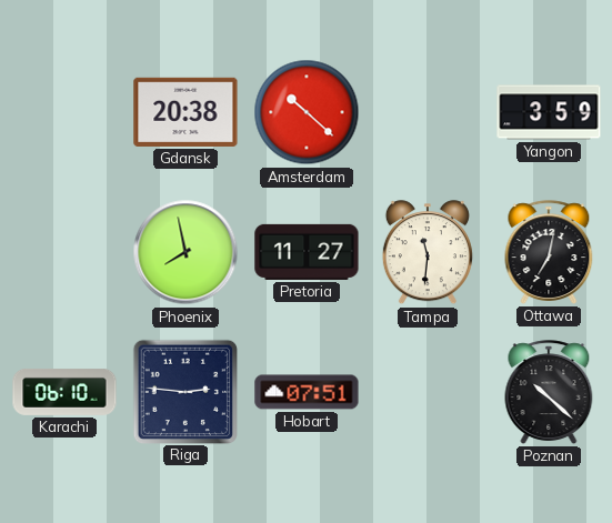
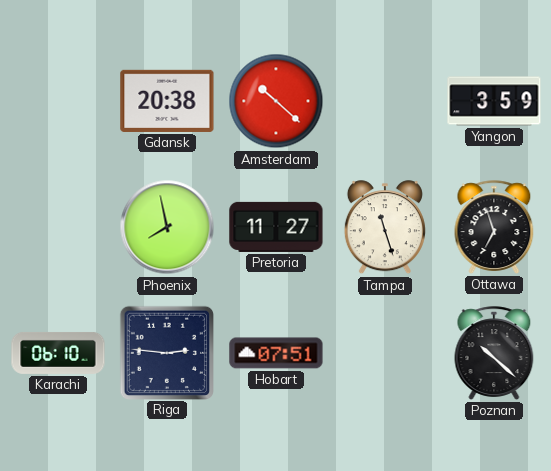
Tampa: 11:31 -> 11:27
Ottawa: 7:02 -> 6:57
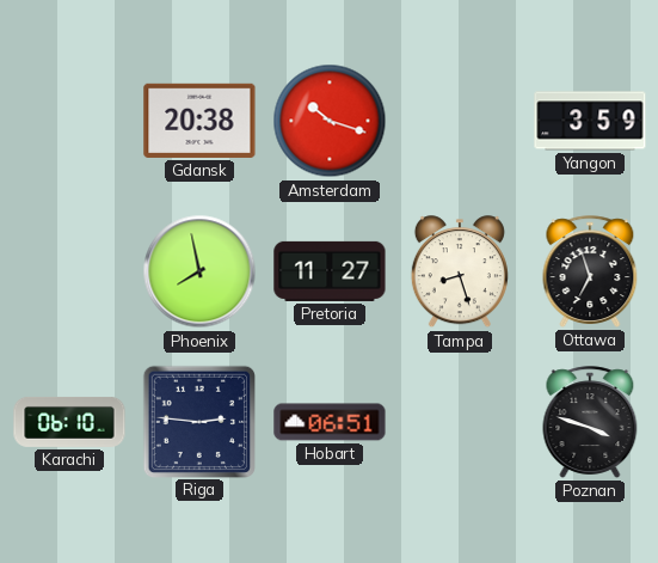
Amsterdam: 10:22 -> 10:18
Tampa: 11:27 -> 8:27
Hobart: 07:51 -> 06:51
Poznan: 10:22 -> 3:48
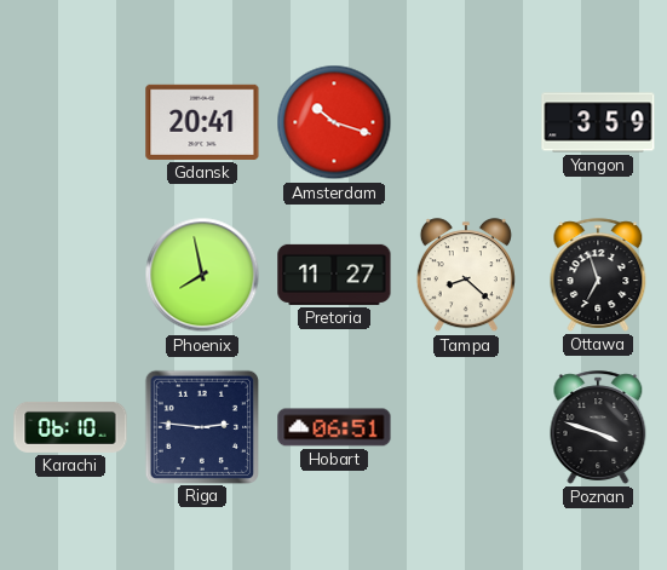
Gdansk: 20:38 -> 20:41
Tampa: 8:27 -> 8:22
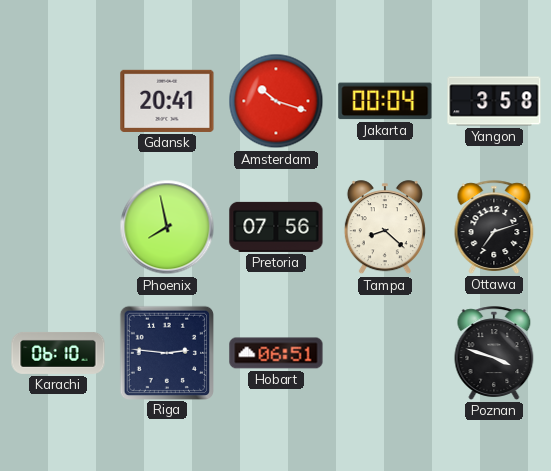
Jakarta: none -> 00:04
Yangon: 3:59 -> 3:58
Pretoria: 11:27 -> 07:56
Ottawa: 6:57 -> 7:12
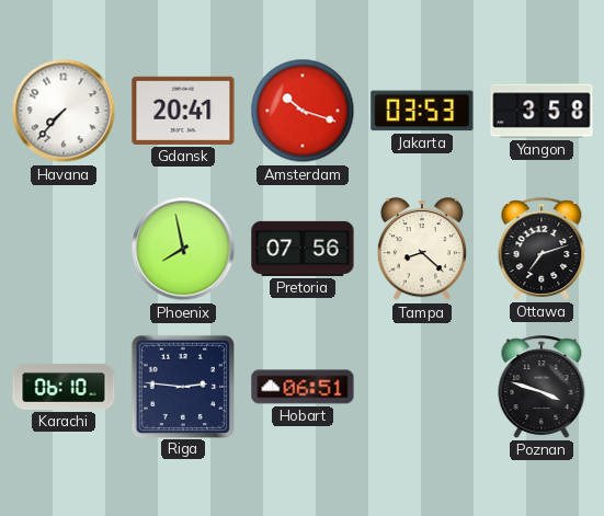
Havana: none -> 7:37
Jakarta: 00:04 -> 03:53
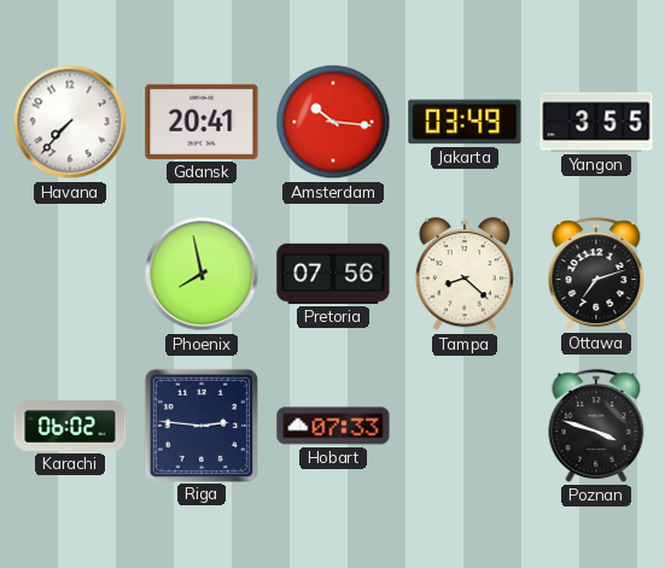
Amsterdam: 10:18 -> 10:16
Jakarta: 03:53 -> 03:49
Yangon: 3:58 -> 3:55
Karachi: 06:10 -> 06:02
Hobart: 06:51 -> 07:33
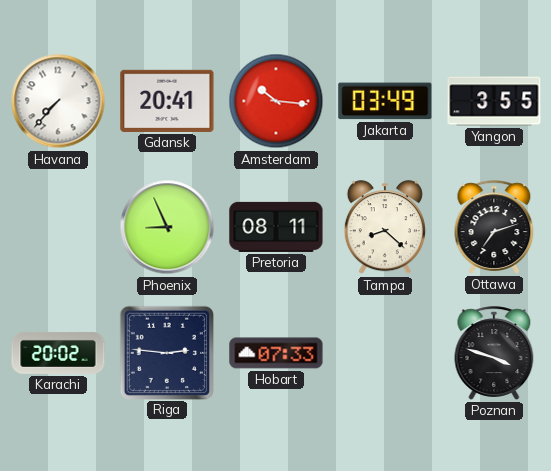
Phoenix: 7:58 -> 8:56
Pretoria: 07:56 -> 08:11
Karachi: 06:02 -> 20:02
